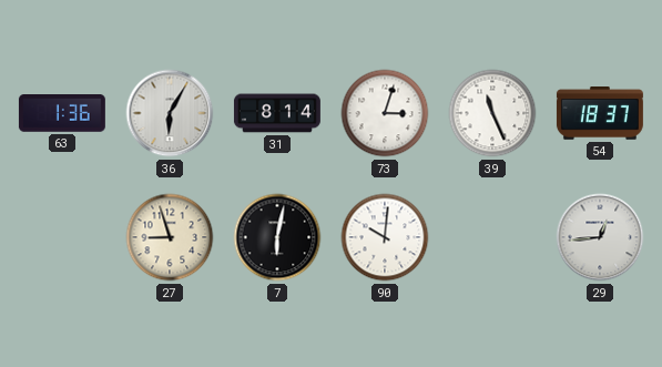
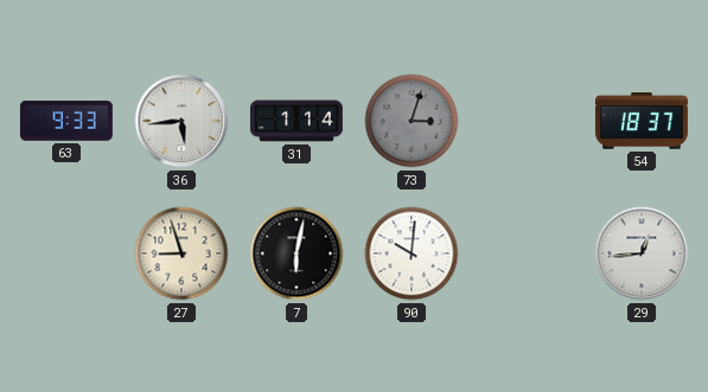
63: 1:36 -> 9:33
36: 6:05 -> 5:44
31: 8:14 -> 1:14
73 dial: white -> grey
39: 11:26 -> none
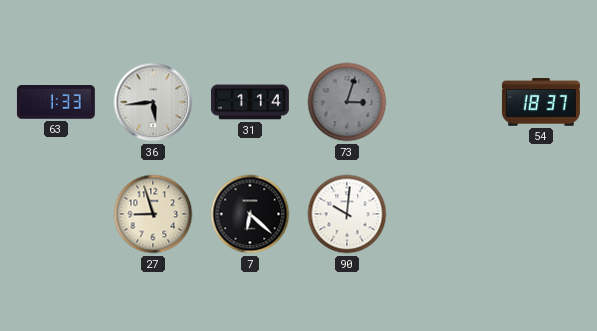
63: 9:33 -> 1:33
7: 6:02 -> 6:22
29: 12:44 -> none
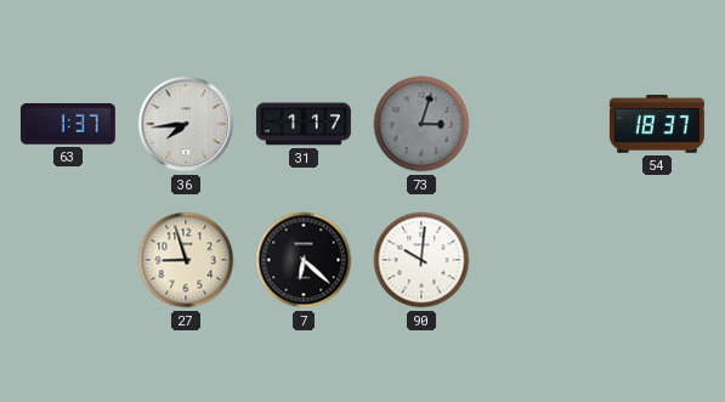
63: 1:33 -> 1:37
36: 5:44 -> 7:44
31: 1:14 -> 1:17
